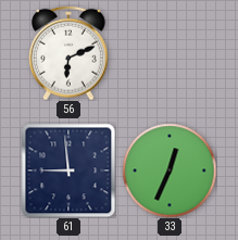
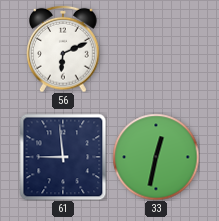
33: 12:34 -> 12:32
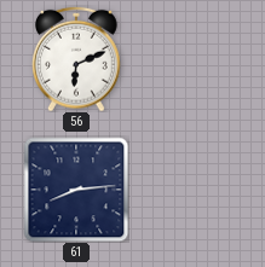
61: 8:59 -> 8:14
33: 12:32 -> none
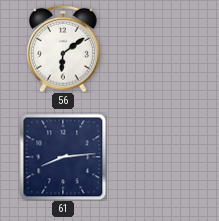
56: 6:11 -> 6:09
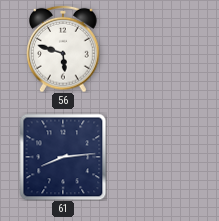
56: 6:09 -> 5:48
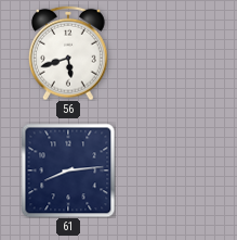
56: 5:48 -> 5:42
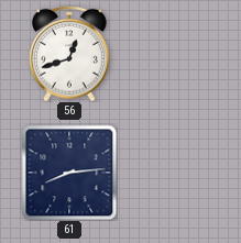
56: 5:42 -> 12:42
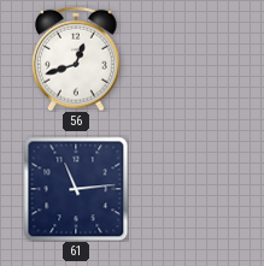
61: 8:14 -> 11:14
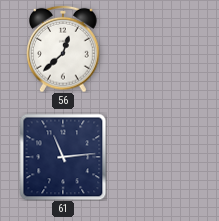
56: 12:42 -> 12:38
